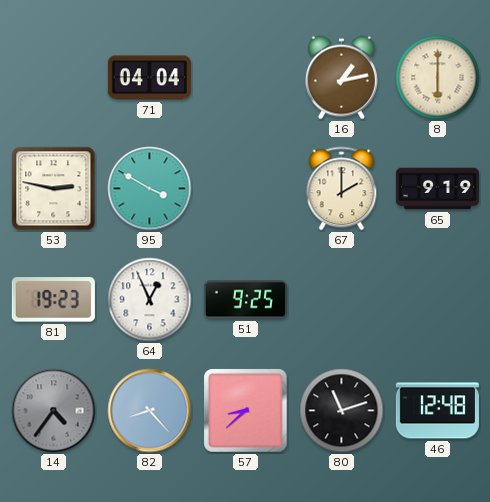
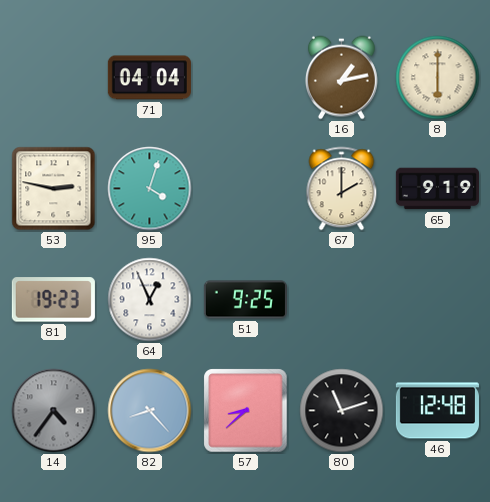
95: 3:50 -> 4:03
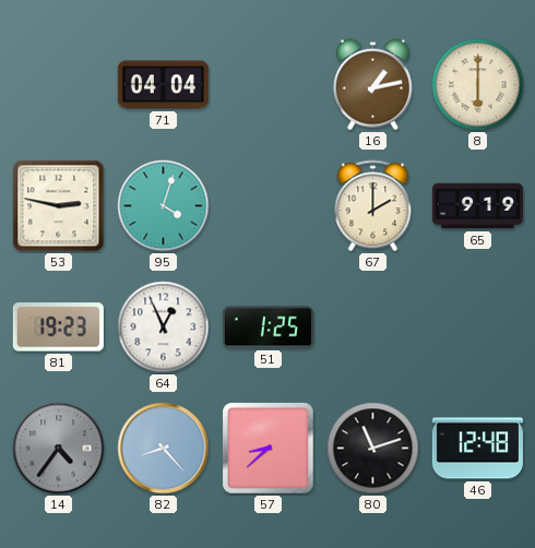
51: 9:25 -> 1:25
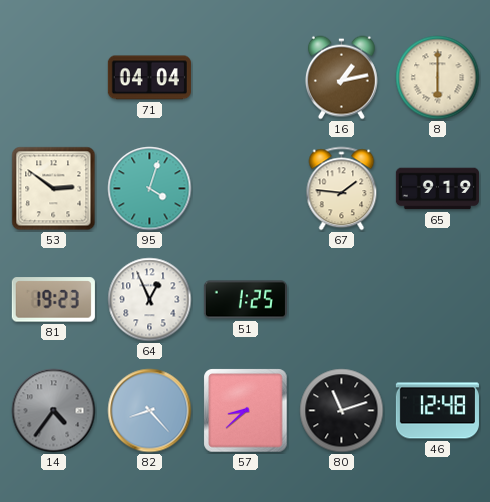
53: 2:47 -> 2:51
67: 2:00 -> 1:46
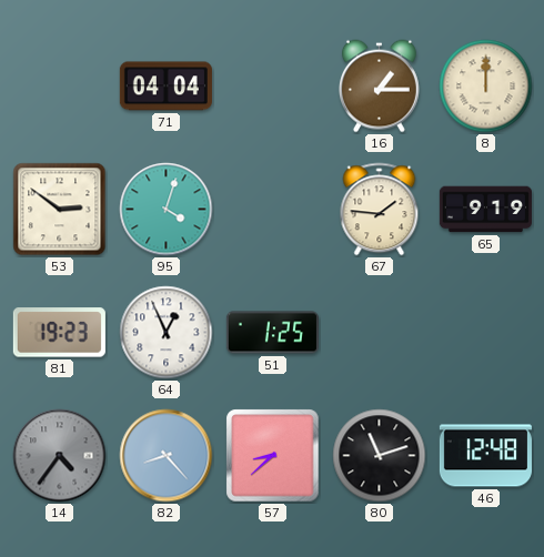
16: 1:13 -> 1:15
8: 6:00 -> 12:00
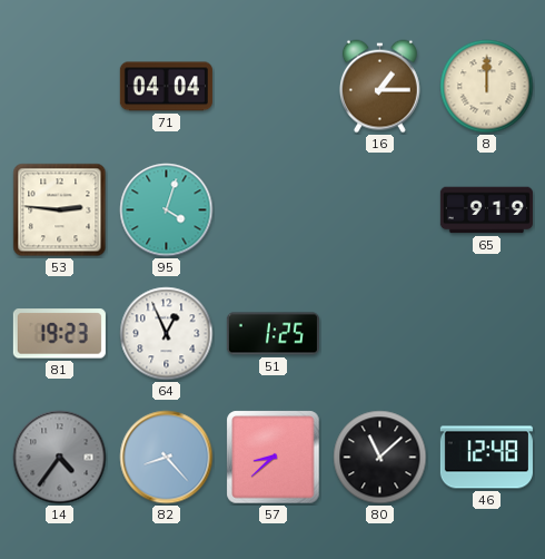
53: 2:51 -> 2:46
67: 1:46 -> none
80: 11:12 -> 11:08
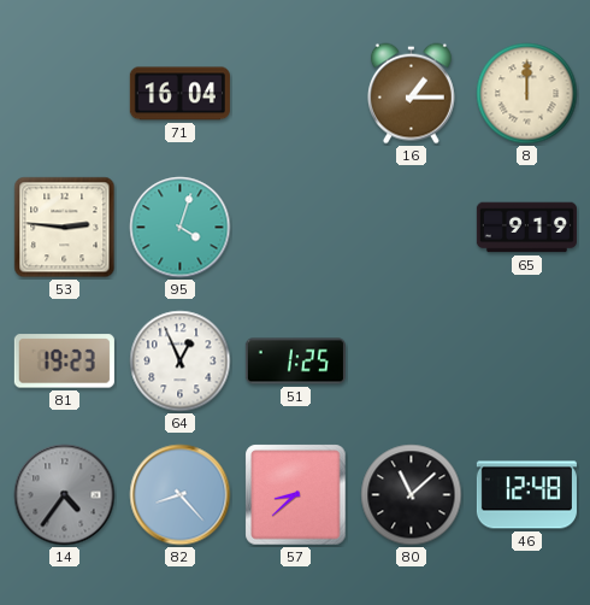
71: 04:04 -> 16:04
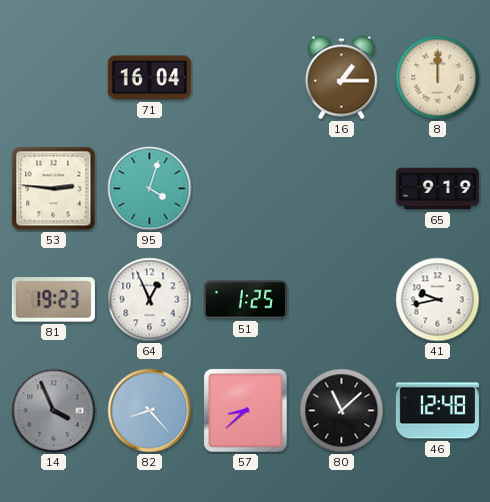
41: none -> 9:43
14: 4:36 -> 3:56
